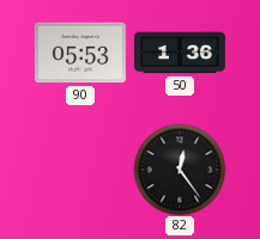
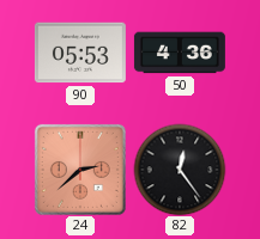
50: 1:36 -> 4:36
24: none -> 2:38
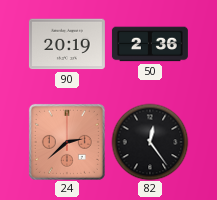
90: 05:53 -> 20:19
50: 4:36 -> 2:36
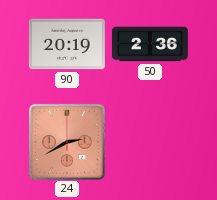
24: 2:38 -> 2:40
82: 12:24 -> none
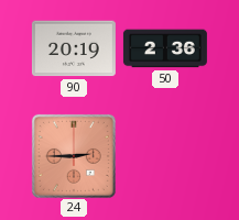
24: 2:40 -> 2:45
